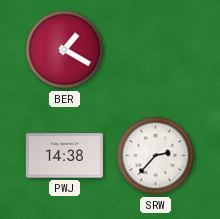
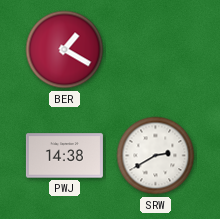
SRW: 2:37 -> 2:40
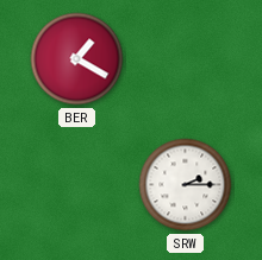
PWJ: 14:38 -> none
SRW: 2:40 -> 2:15
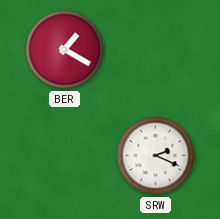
SRW: 2:15 -> 2:19
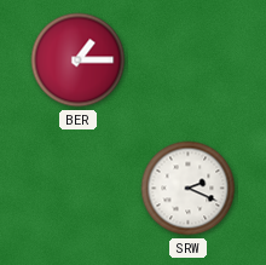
BER: 1:20 -> 1:15
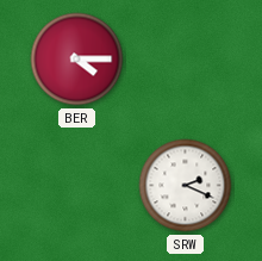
BER: 1:15 -> 4:15
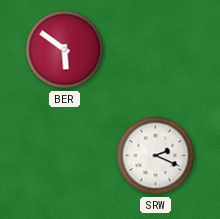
BER: 4:15 -> 5:51
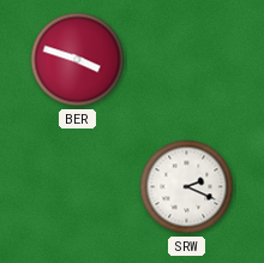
BER: 5:51 -> 3:48
